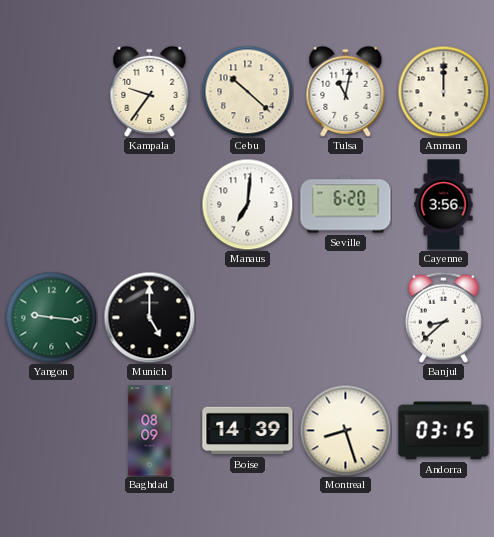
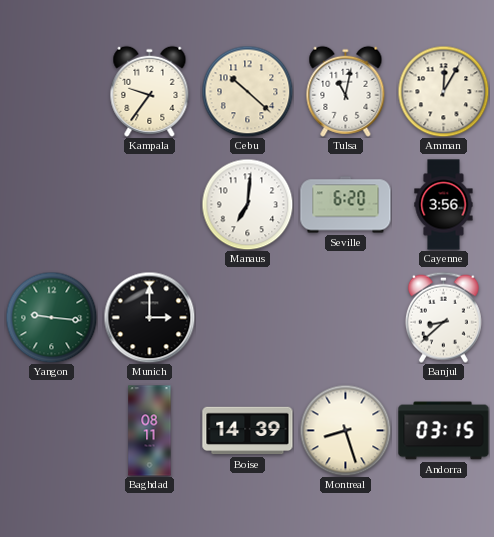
Amman: 12:00 -> 12:05
Munich: 5:00 -> 3:00
Baghdad: 08:09 -> 08:11
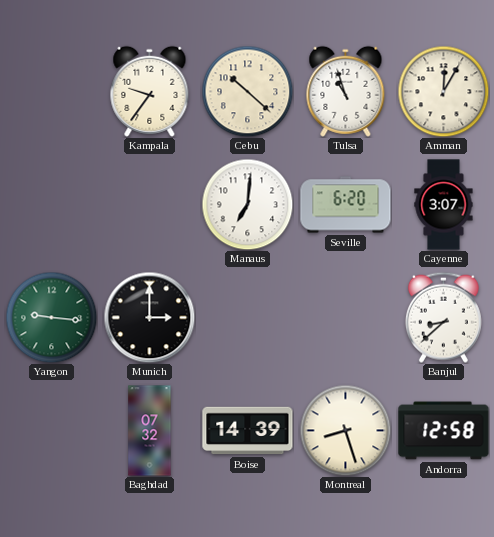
Tulsa: 11:02 -> 10:57
Cayenne: 3:56 -> 3:07
Baghdad: 08:11 -> 07:32
Andorra: 03:15 -> 12:58
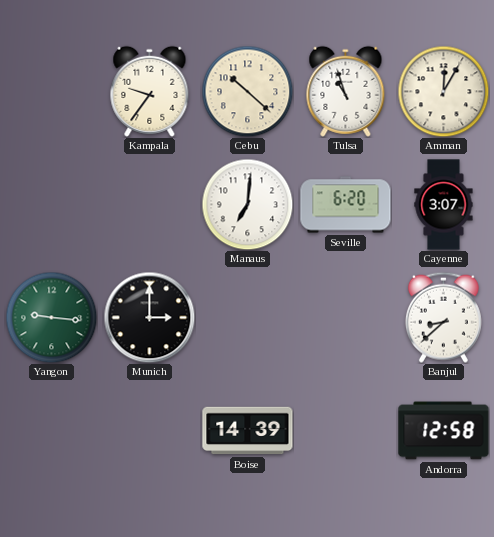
Baghdad: 07:32 -> none
Montreal: 8:27 -> none
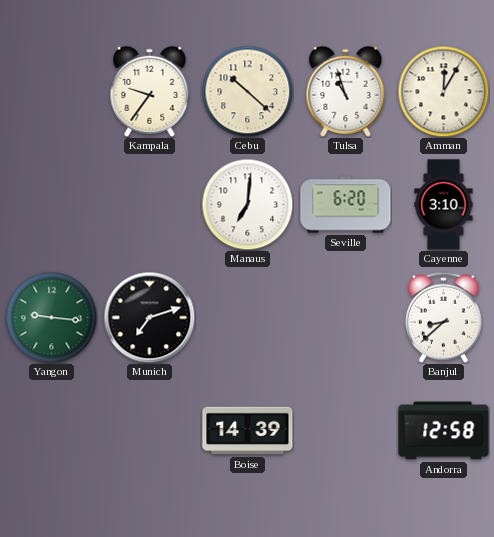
Cayenne: 3:07 -> 3:10
Munich: 3:00 -> 7:12
